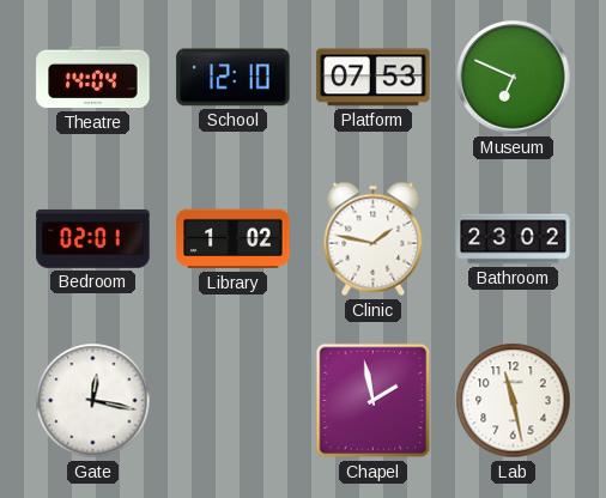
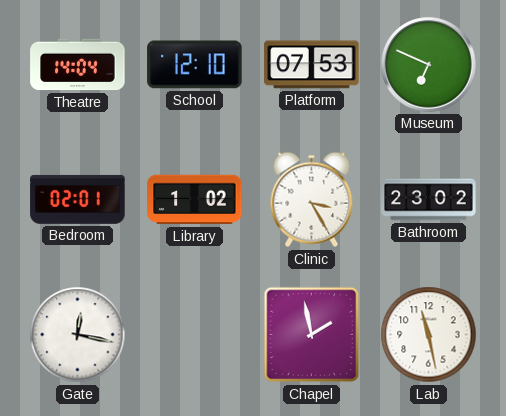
Clinic: 1:47 -> 3:25
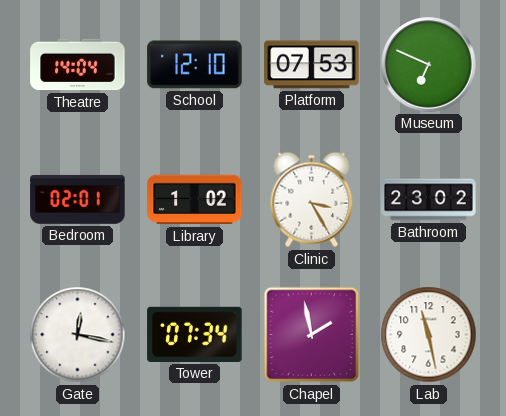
Tower: none -> 07:34
